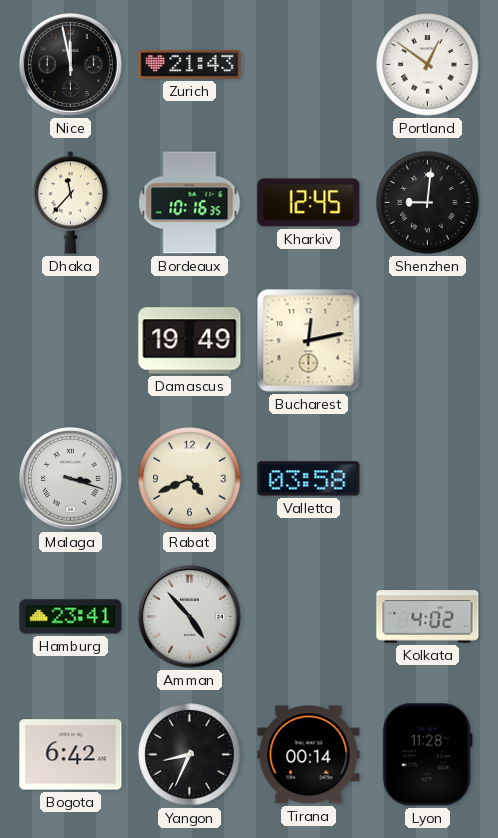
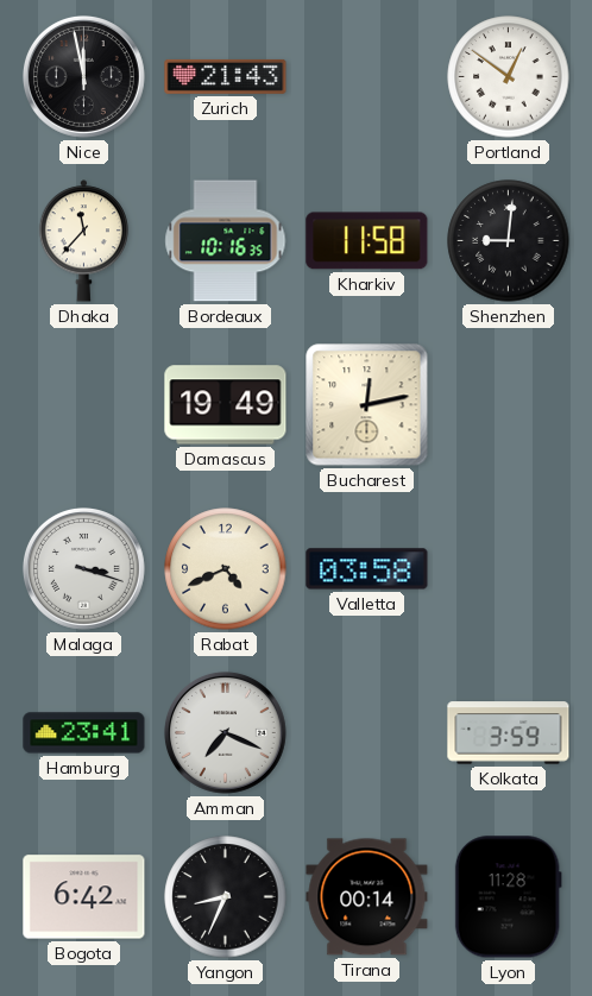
Kharkiv: 12:45 -> 11:58
Amman: 4:53 -> 7:19
Kolkata: 4:02 -> 3:59
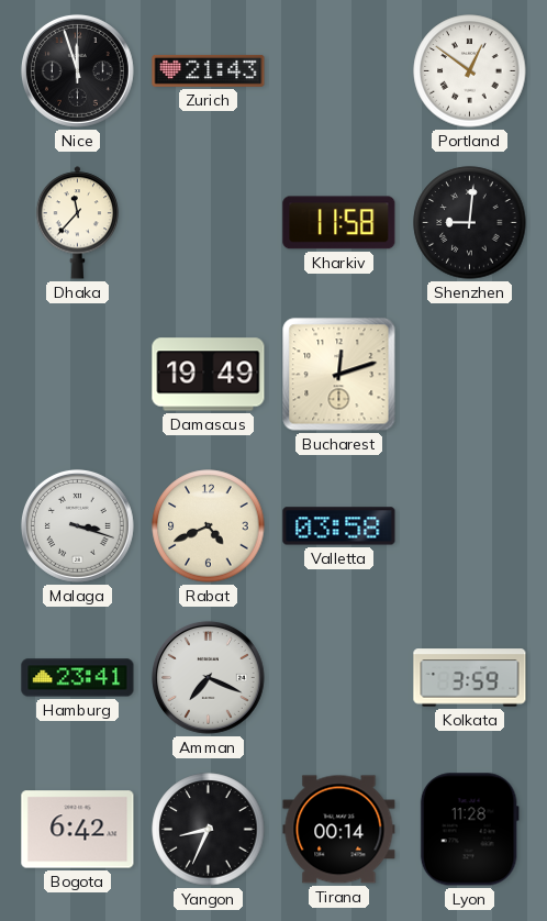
Nice: 11:58 -> 11:57
Bordeaux: 10:16 -> none
Bucharest: 12:13 -> 12:12
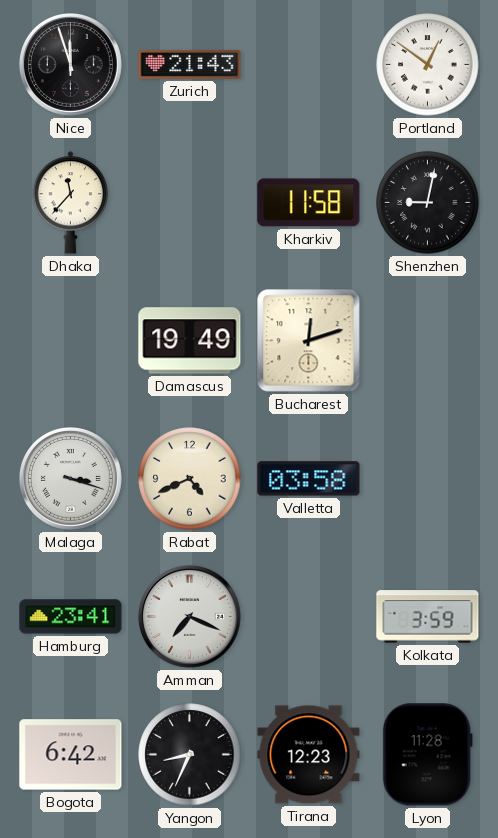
Shenzhen: 9:01 -> 9:02
Tirana: 00:14 -> 12:23
